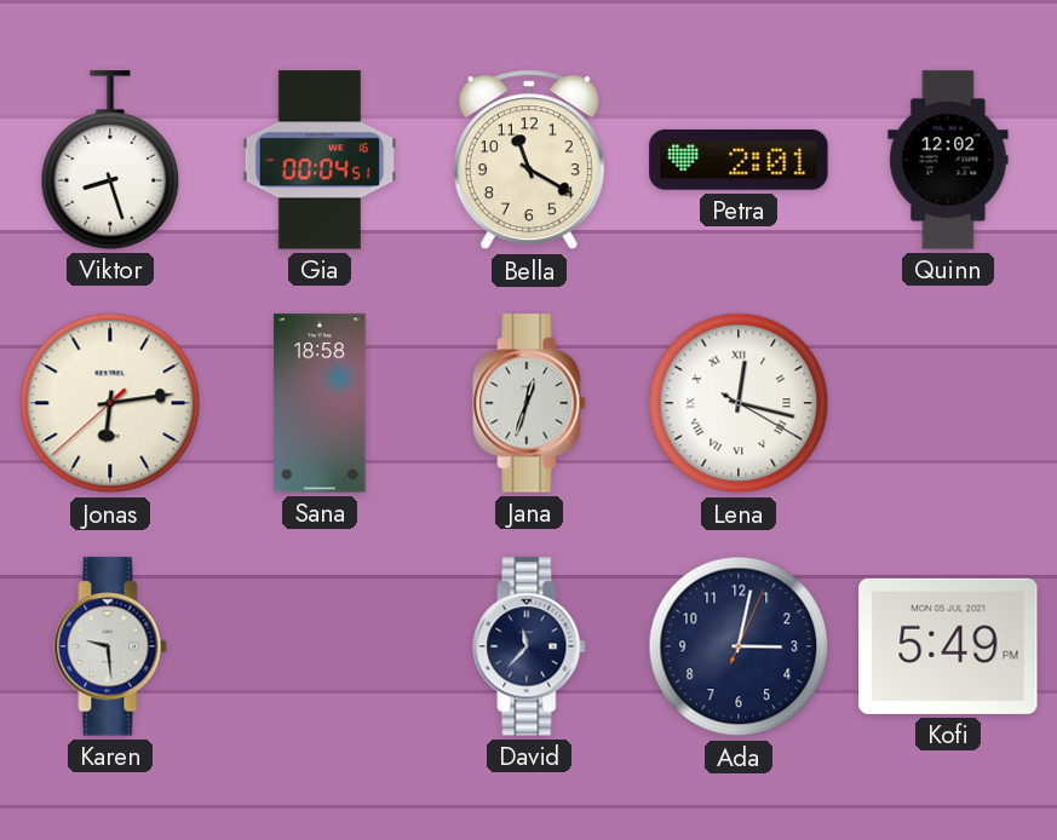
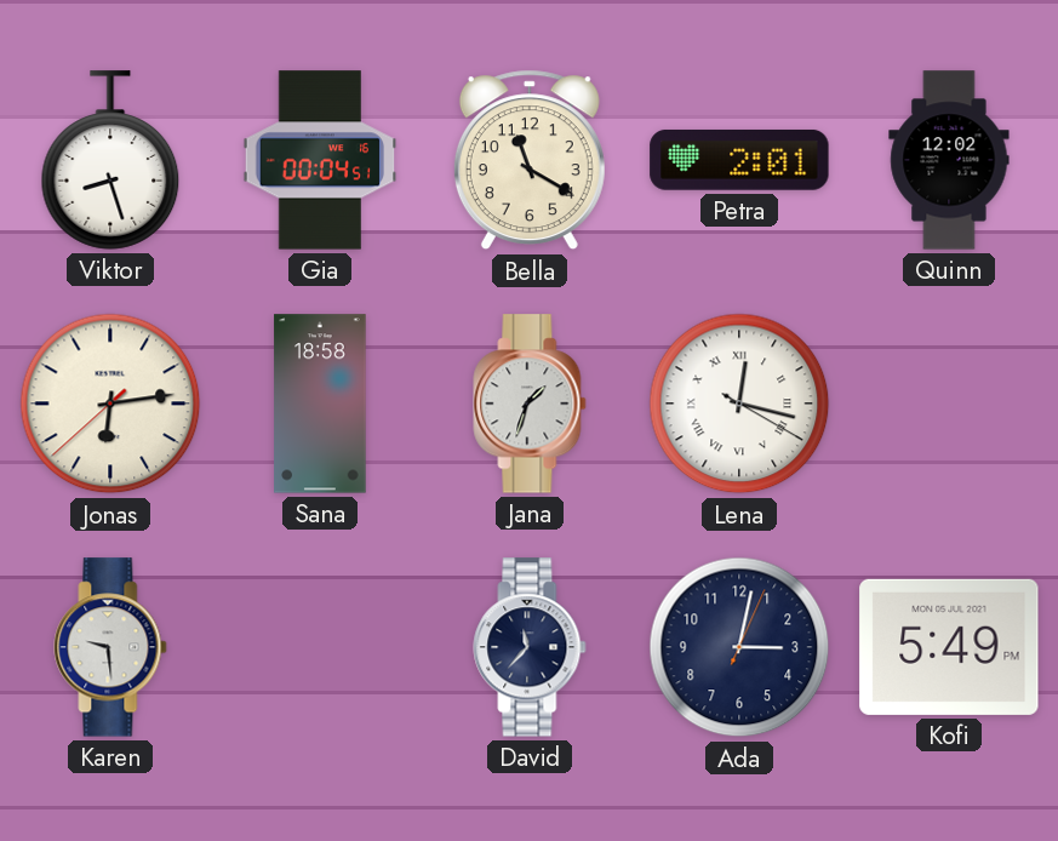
Jana: 12:33 -> 1:33
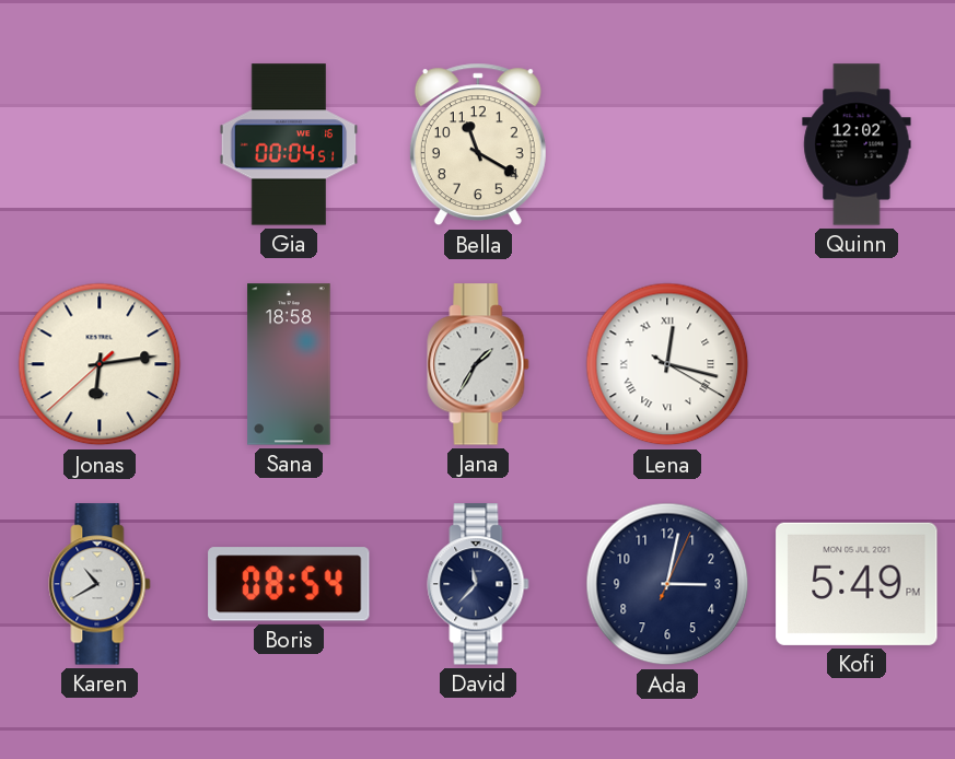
Viktor: 8:27 -> none
Petra: 2:01 -> none
Jana: 1:33 -> 1:35
Karen: 9:29 -> 10:40
Boris: none -> 08:54
